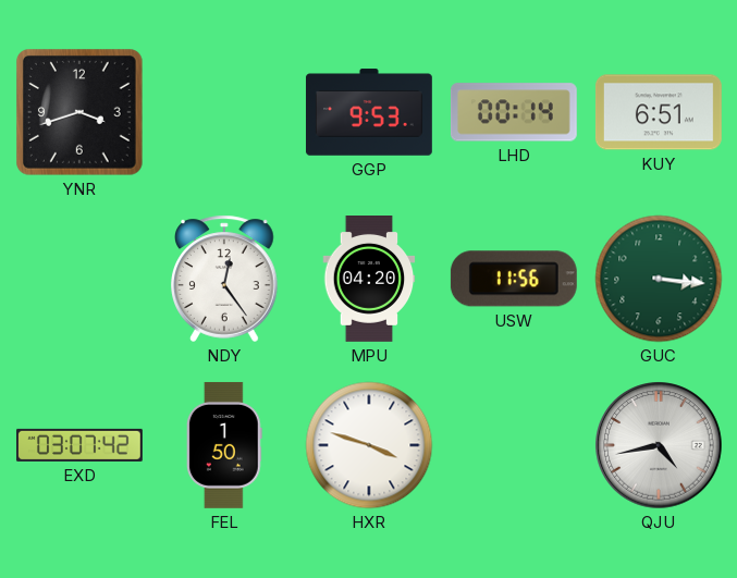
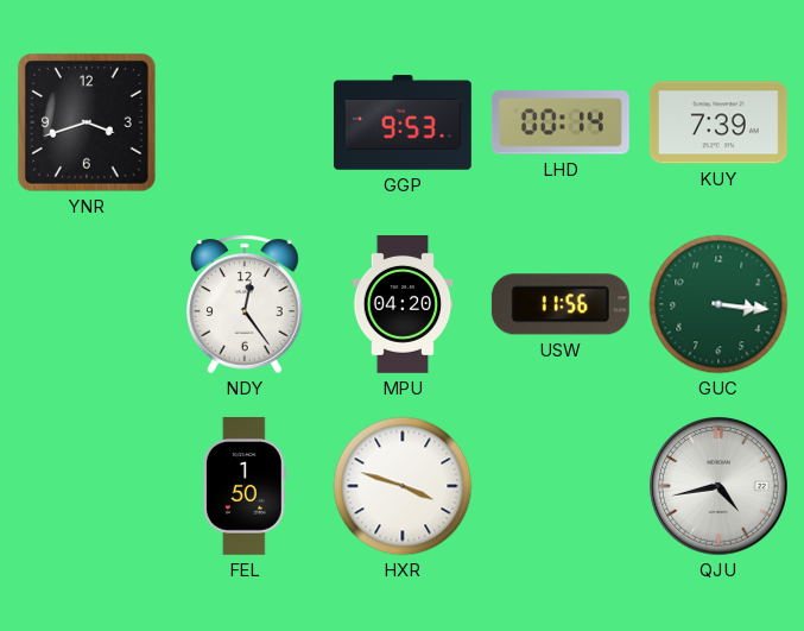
KUY: 6:51 -> 7:39
EXD: 03:07 -> none
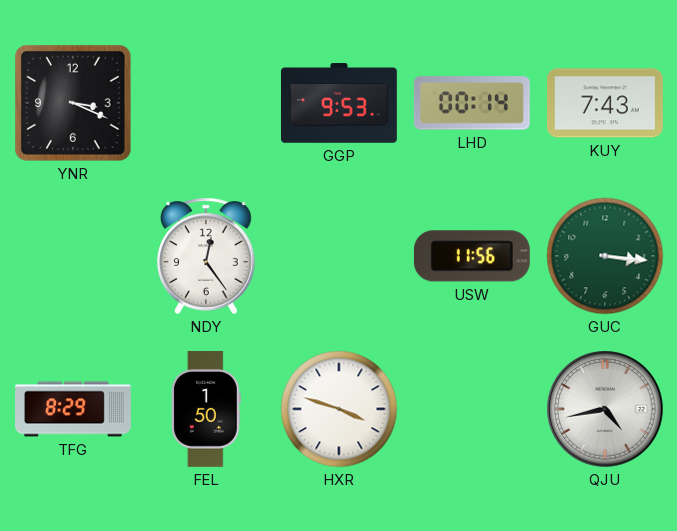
YNR: 3:42 -> 3:19
KUY: 7:39 -> 7:43
MPU: 04:20 -> none
TFG: none -> 8:29
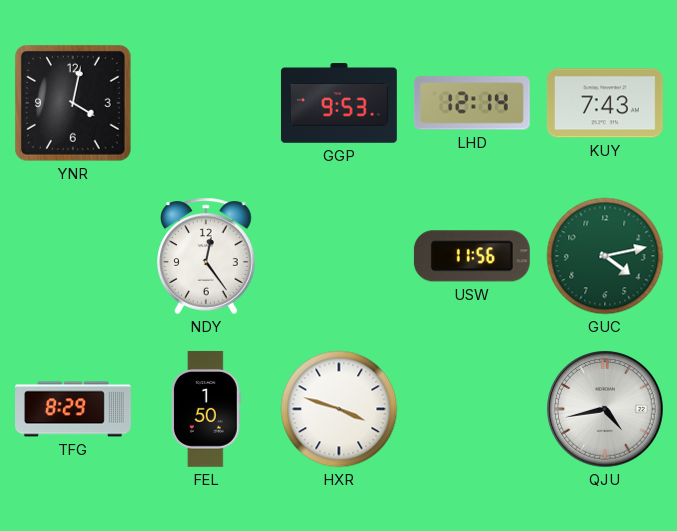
YNR: 3:19 -> 4:02
LHD: 00:14 -> 12:14
GUC: 3:16 -> 4:13
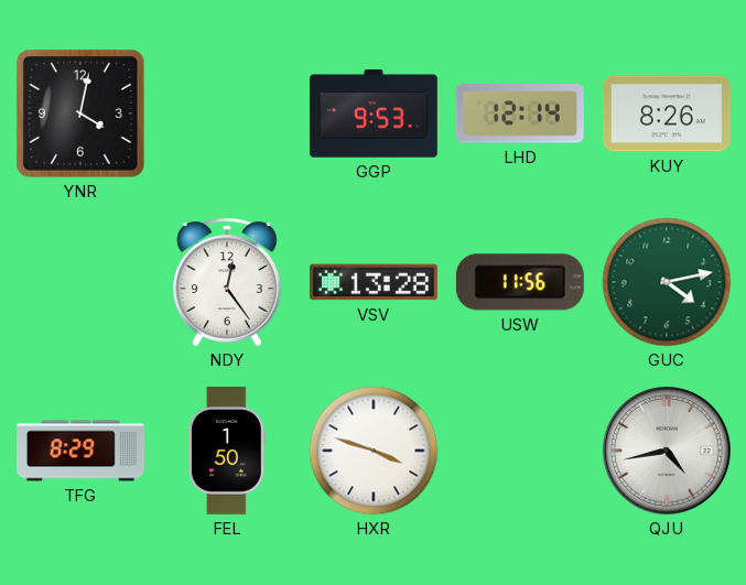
KUY: 7:43 -> 8:26
VSV: none -> 13:28
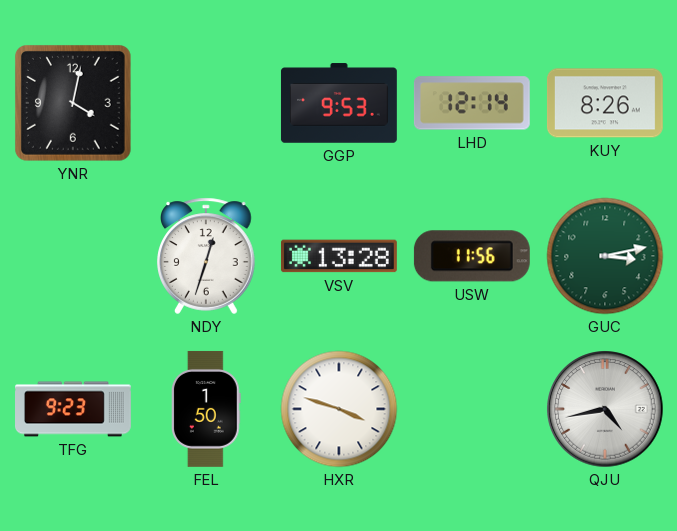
NDY: 12:24 -> 12:33
GUC: 4:13 -> 3:13
TFG: 8:29 -> 9:23
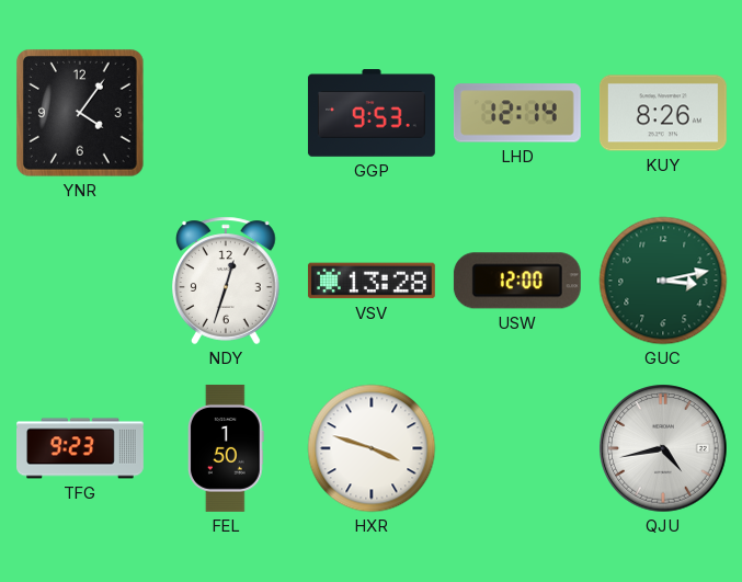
YNR: 4:02 -> 4:06
USW: 11:56 -> 12:00
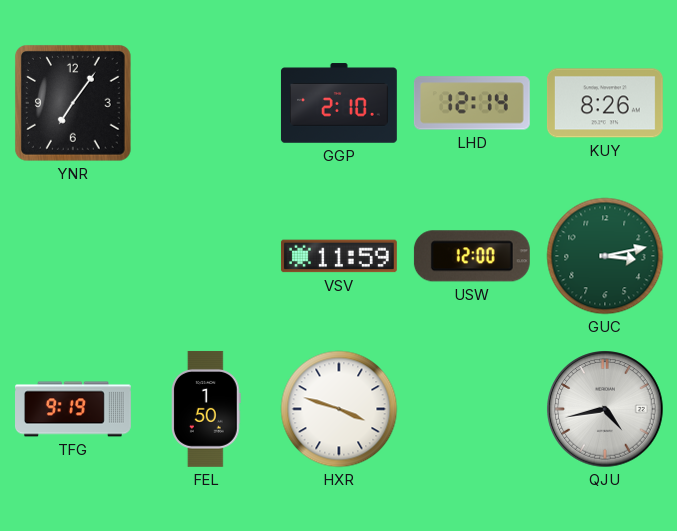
YNR: 4:06 -> 7:06
GGP: 9:53 -> 2:10
NDY: 12:33 -> none
VSV: 13:28 -> 11:59
TFG: 9:23 -> 9:19
